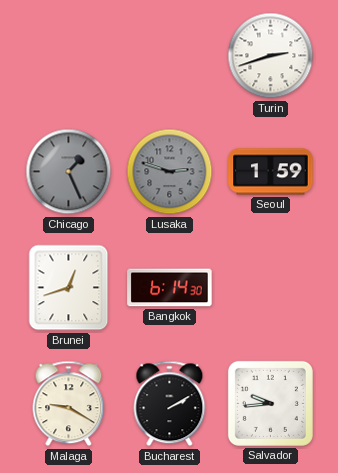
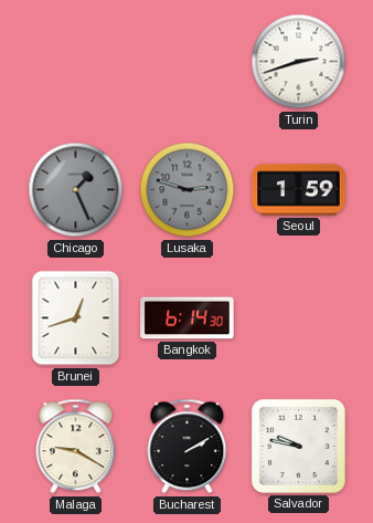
Salvador: 9:44 -> 9:47
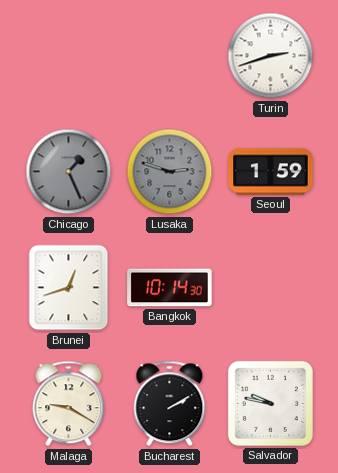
Bangkok: 6:14 -> 10:14
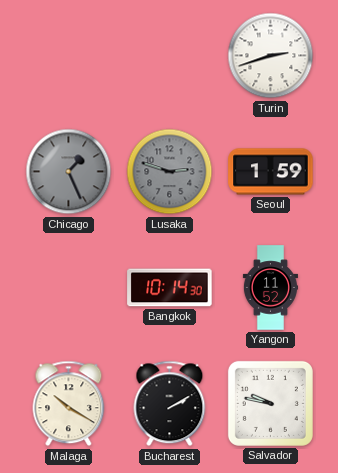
Brunei: 12:42 -> none
Yangon: none -> 11:52
Malaga: 9:20 -> 10:20
